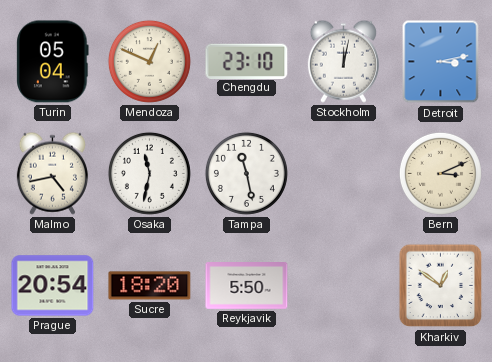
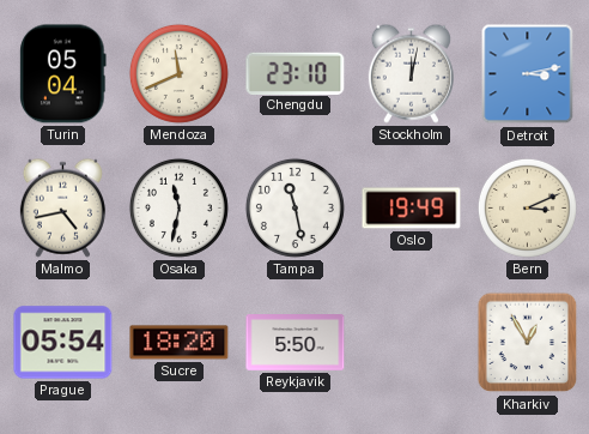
Mendoza: 12:49 -> 11:41
Oslo: none -> 19:49
Prague: 20:54 -> 05:54
Kharkiv: 12:51 -> 12:55
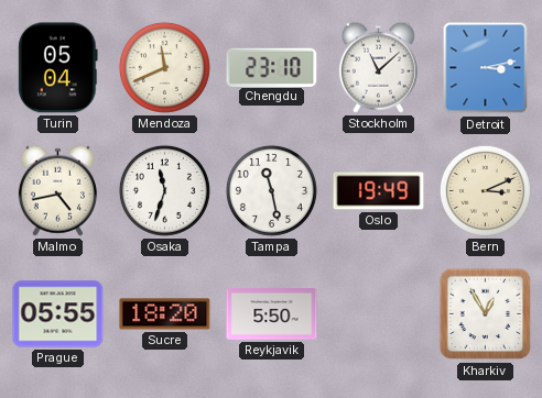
Stockholm: 12:02 -> 11:08
Osaka: 11:32 -> 11:33
Prague: 05:54 -> 05:55
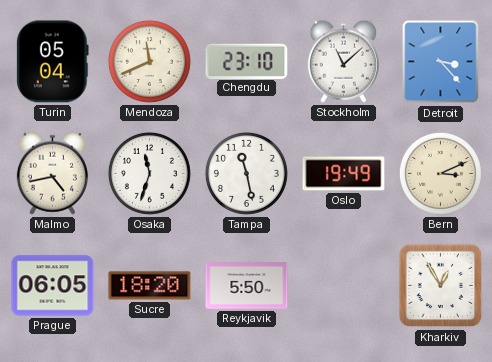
Detroit: 3:13 -> 3:23
Prague: 05:55 -> 06:05
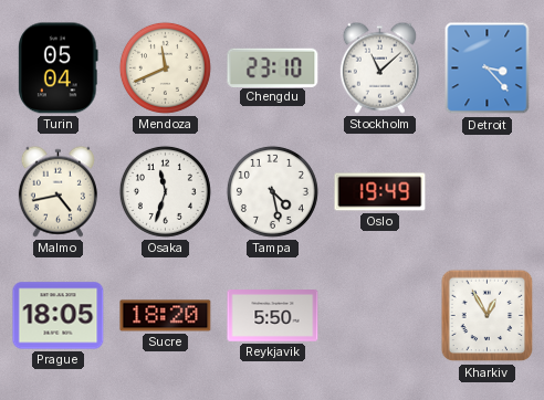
Tampa: 11:28 -> 4:28
Bern: 3:11 -> none
Prague: 06:05 -> 18:05
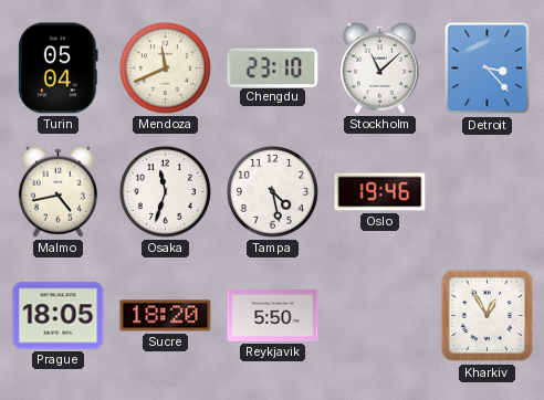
Oslo: 19:49 -> 19:46
